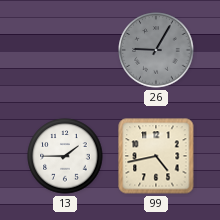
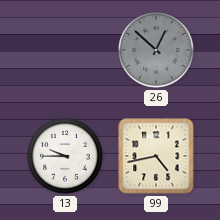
26: 9:05 -> 12:52
13: 1:45 -> 9:45
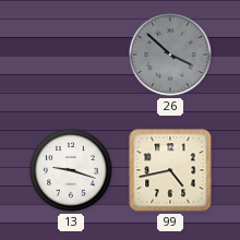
26: 12:52 -> 3:52
13: 9:45 -> 9:18
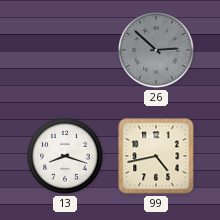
26: 3:52 -> 2:52
13: 9:18 -> 8:18
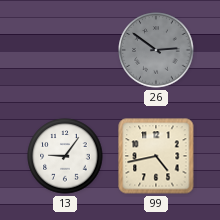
26: 2:52 -> 2:51
13: 8:18 -> 9:06
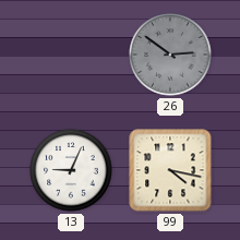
13: 9:06 -> 9:04
99: 4:43 -> 4:17
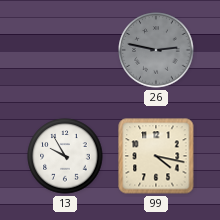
26: 2:51 -> 2:47
13: 9:04 -> 9:55
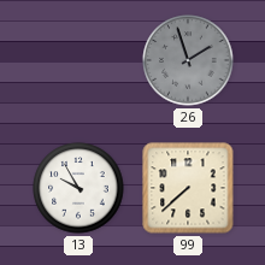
26: 2:47 -> 1:57
99: 4:17 -> 7:38
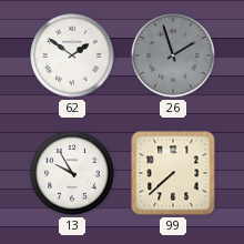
62: none -> 1:51
